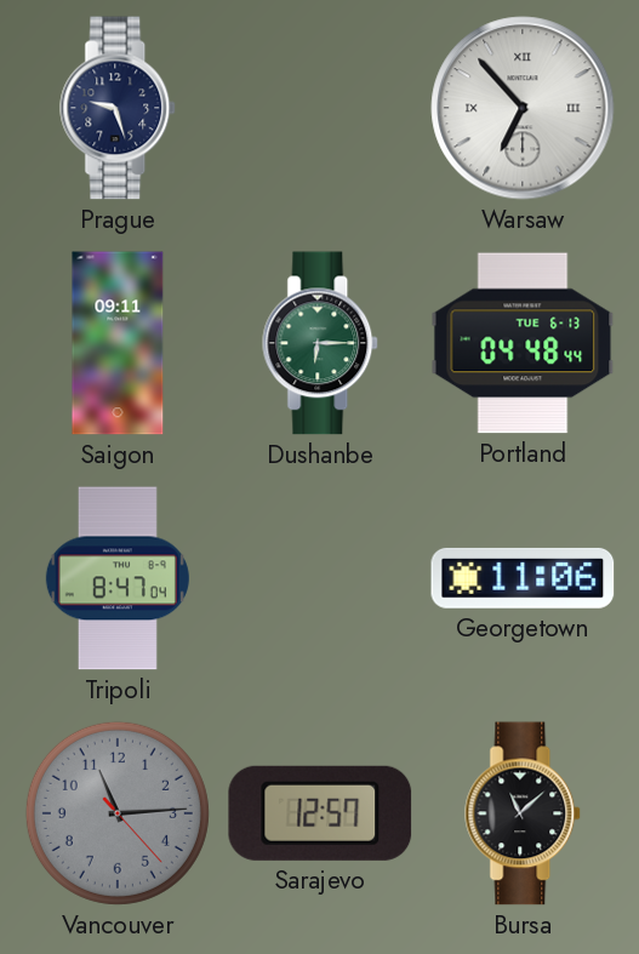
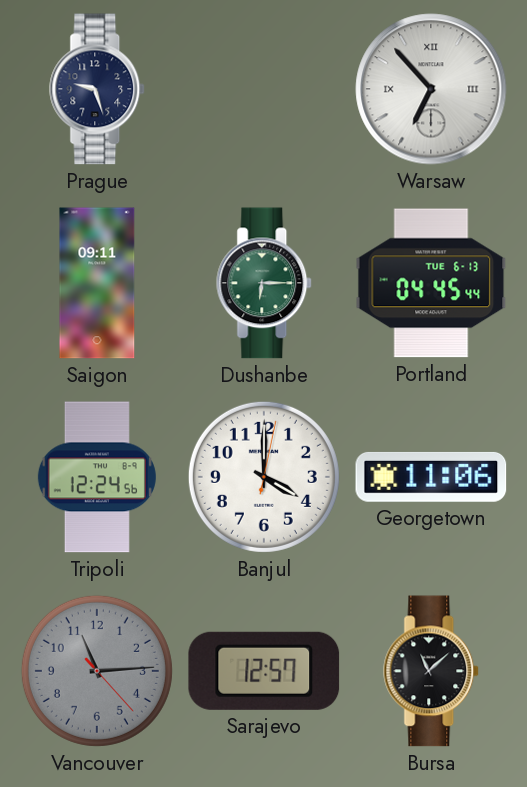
Portland: 04:48 -> 04:45
Tripoli: 8:47 -> 12:24
Banjul: none -> 4:00
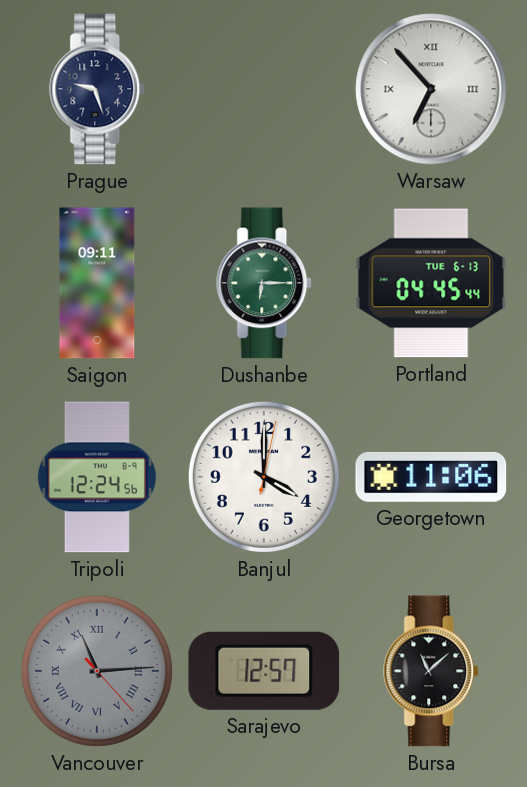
Vancouver numerals: Arabic -> Roman
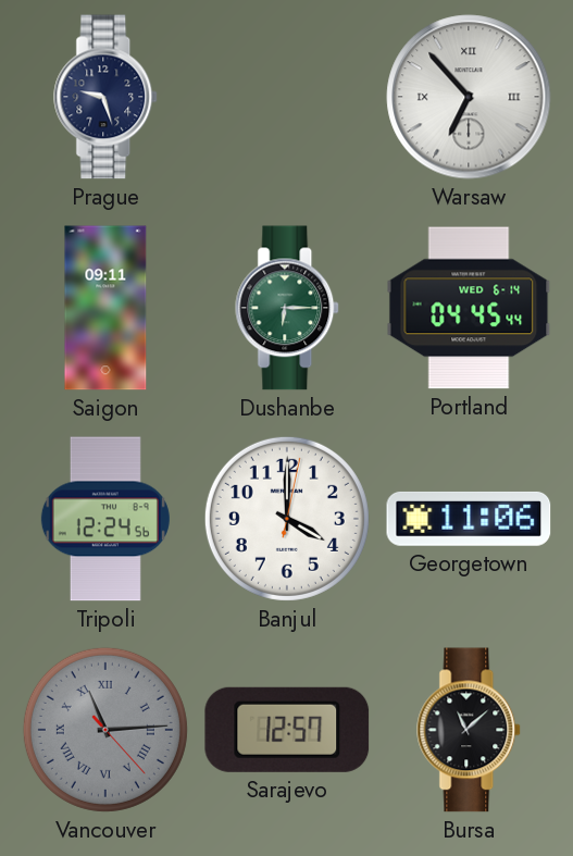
Portland date: TUE 6-13 -> WED 6-14
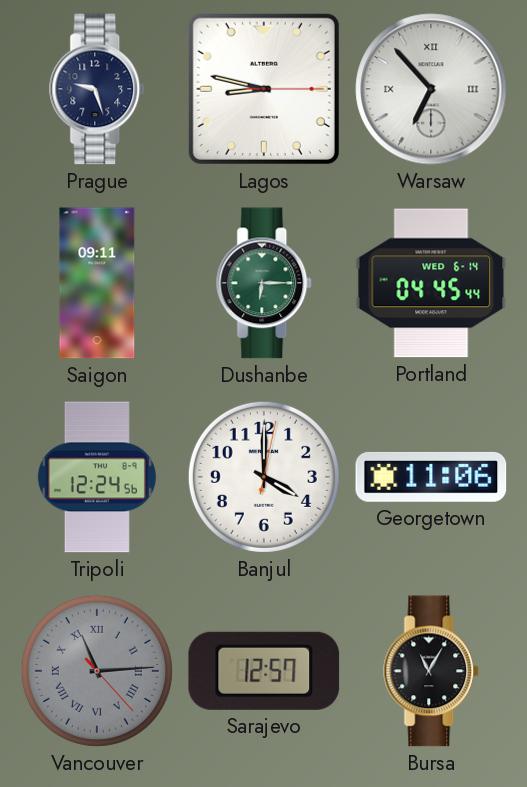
Lagos: none -> 8:47
Bursa: 11:08 -> 11:05
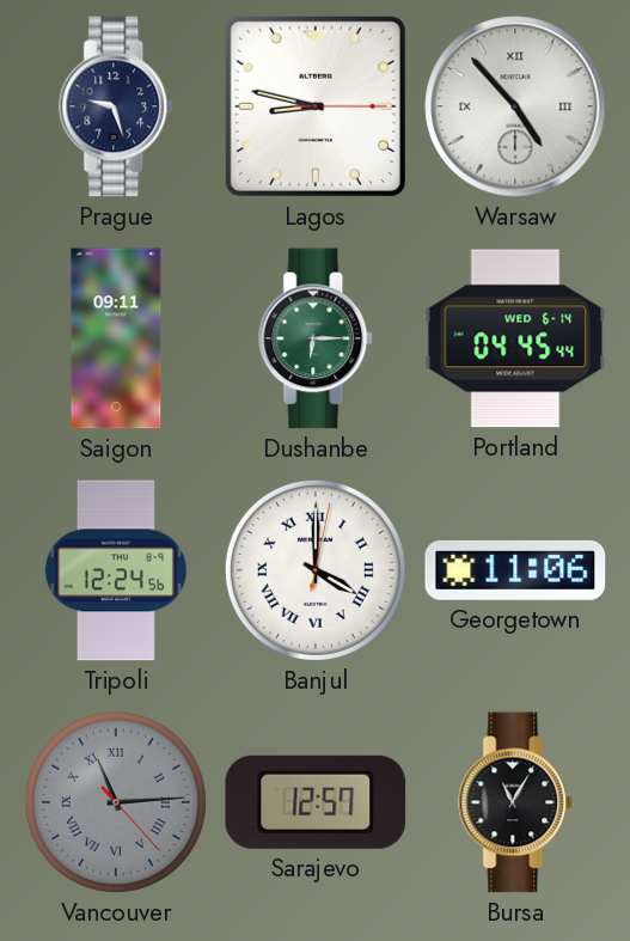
Warsaw: 6:53 -> 4:53
Banjul numerals: Arabic -> Roman
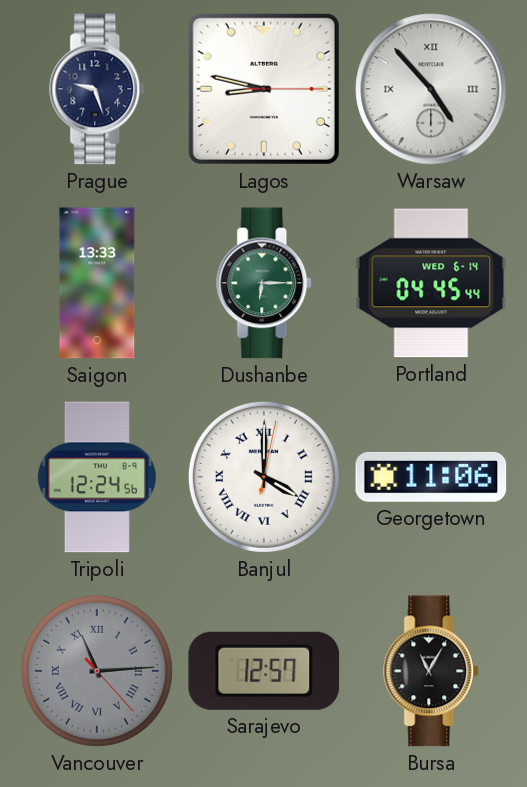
Saigon: 09:11 -> 13:33
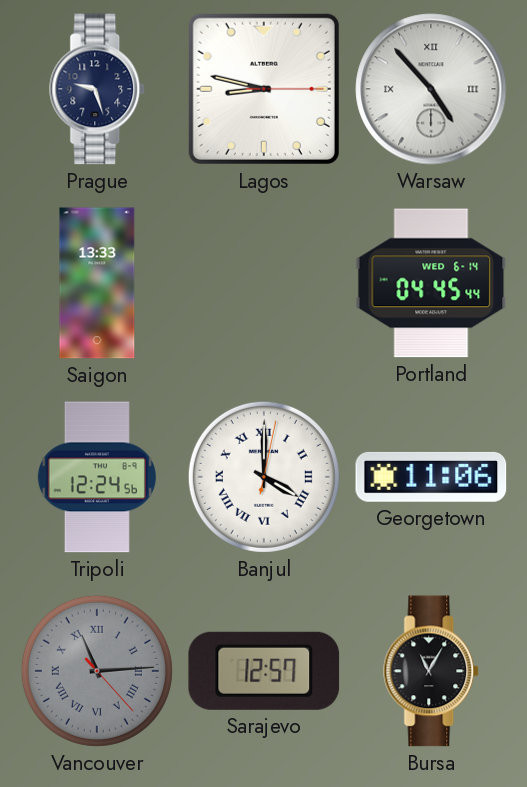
Dushanbe: 6:15 -> none
